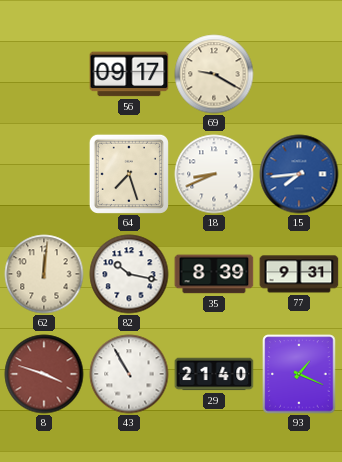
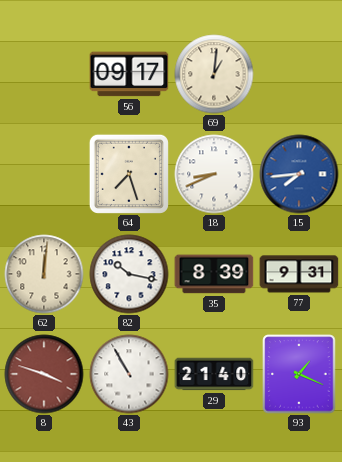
69: 9:20 -> 1:01
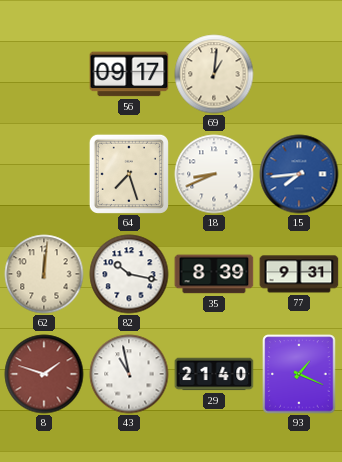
8: 3:48 -> 1:48
43: 10:55 -> 10:58
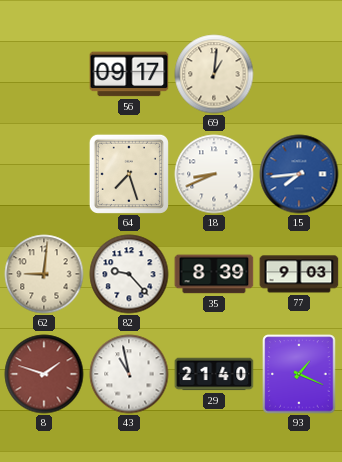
62: 12:01 -> 9:01
82: 10:17 -> 9:23
77: 9:31 -> 9:03
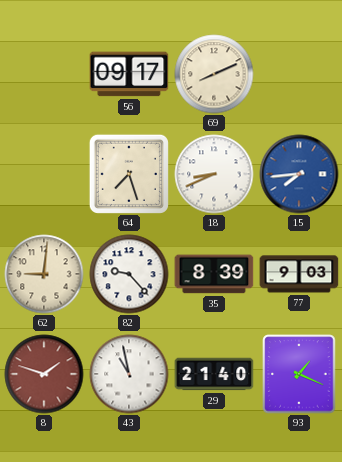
69: 1:01 -> 8:11
